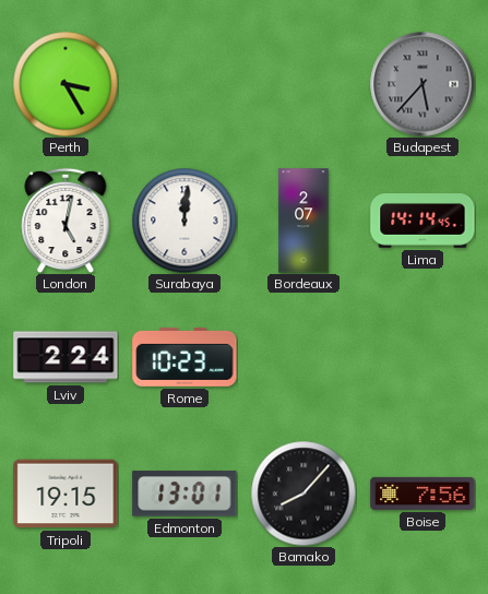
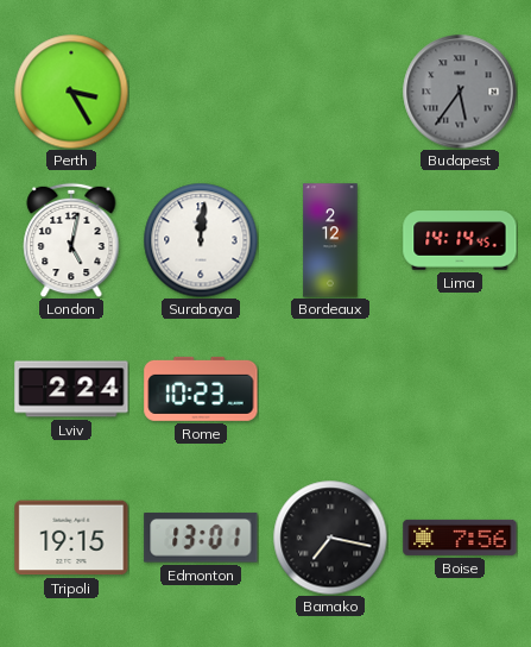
Budapest: 5:37 -> 5:36
Bordeaux: 2:07 -> 2:12
Bamako: 8:07 -> 7:17
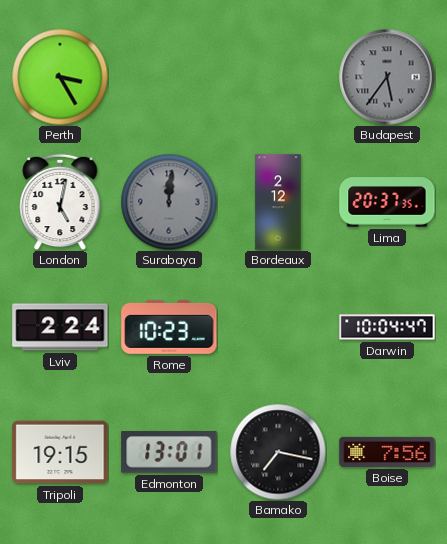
Surabaya dial: white -> grey
Lima: 14:14 -> 20:37
Darwin: none -> 10:04
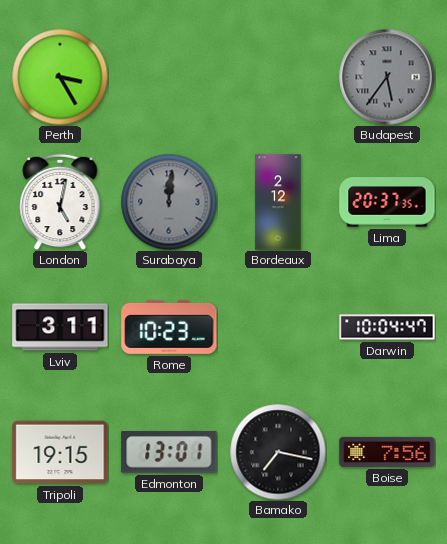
Lviv: 2:24 -> 3:11
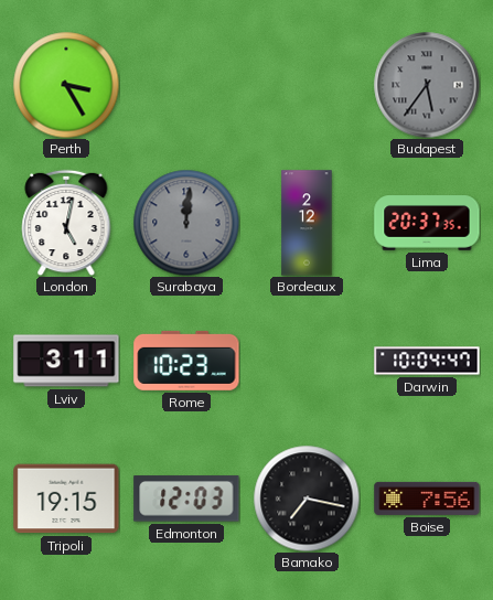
Edmonton: 13:01 -> 12:03
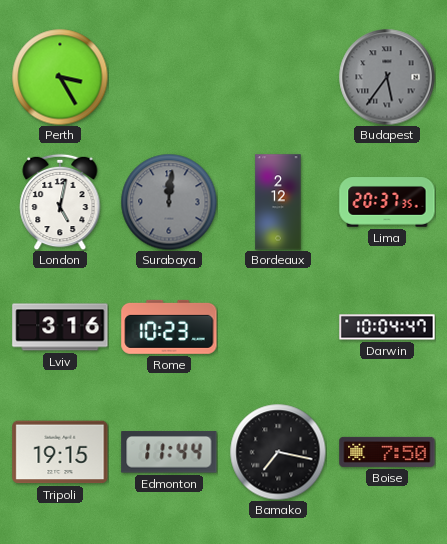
Lviv: 3:11 -> 3:16
Edmonton: 12:03 -> 11:44
Boise: 7:56 -> 7:50
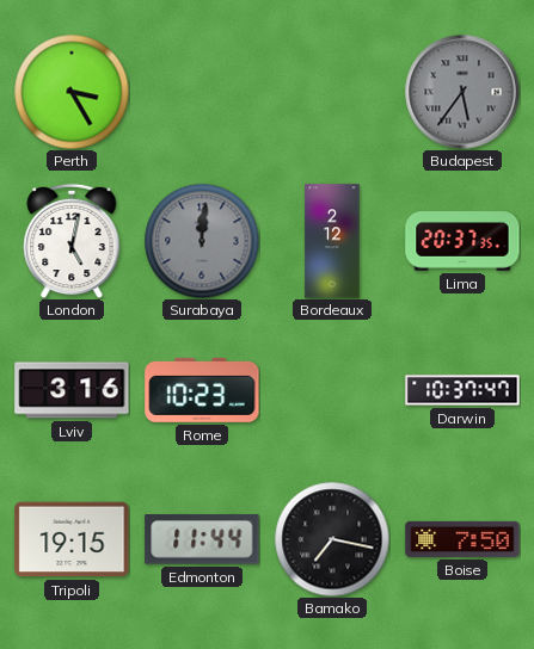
Darwin: 10:04 -> 10:37
